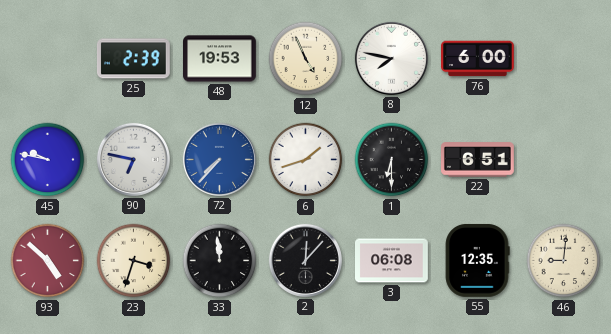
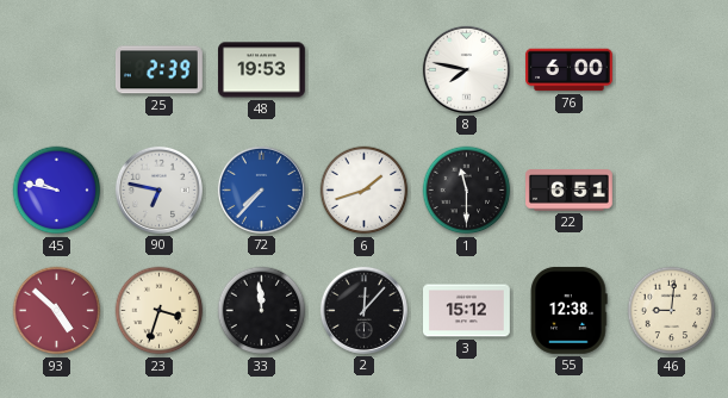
12: 4:56 -> none
1: 6:30 -> 11:30
3: 06:08 -> 15:12
55: 12:35 -> 12:38
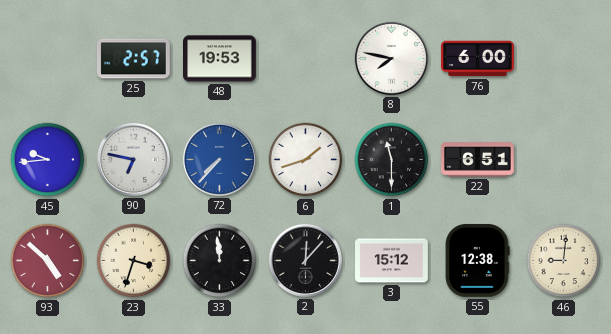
25: 2:39 -> 2:57
45: 9:47 -> 9:44
